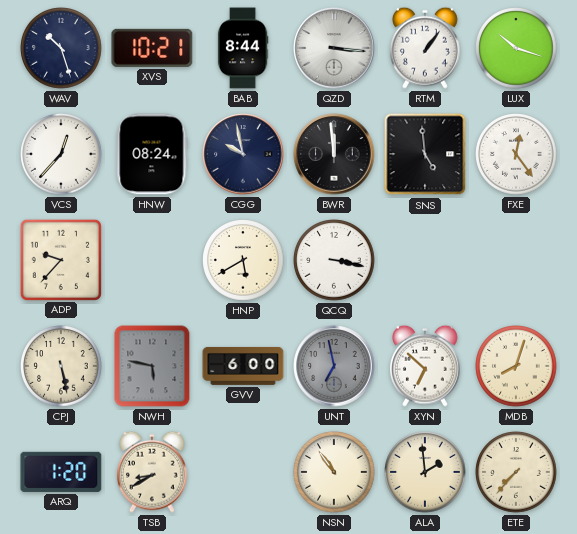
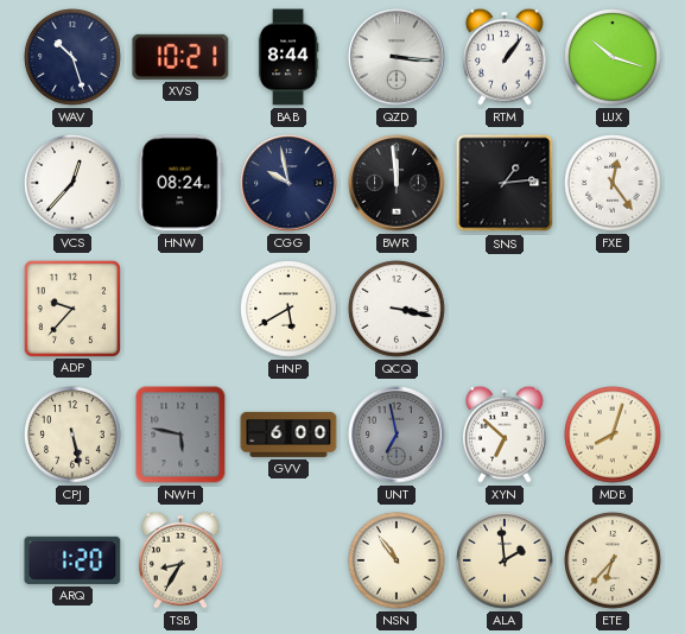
SNS: 4:59 -> 1:14
TSB: 8:40 -> 8:35
ETE: 7:37 -> 6:37
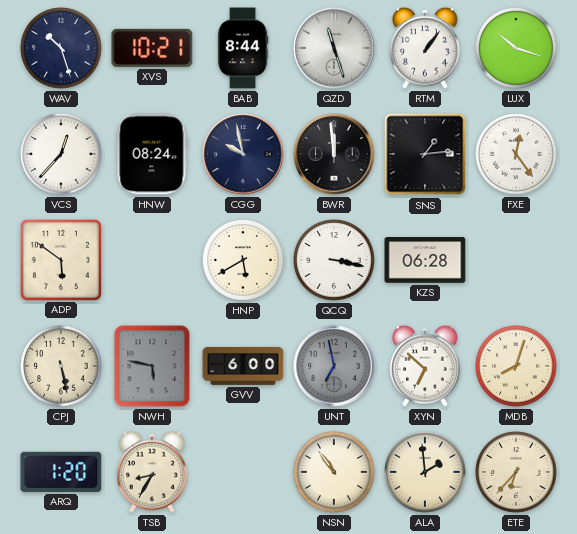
QZD: 3:16 -> 11:27
ADP: 9:37 -> 5:51
KZS: none -> 06:28
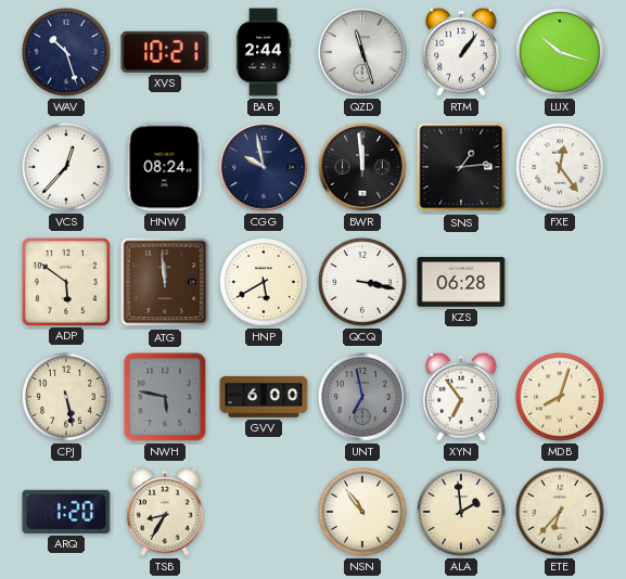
BAB: 8:44 -> 2:44
ATG: none -> 11:59
XYN: 6:52 -> 6:54
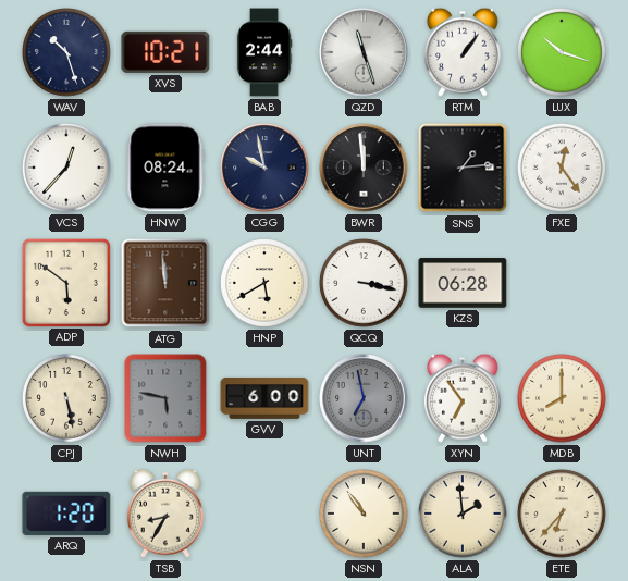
MDB: 8:03 -> 8:00
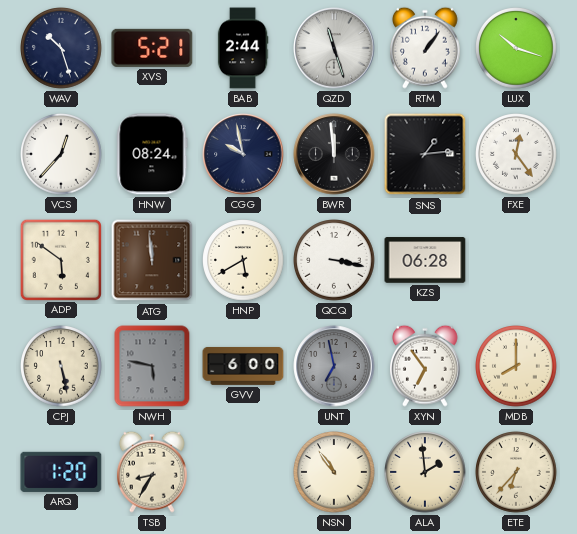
XVS: 10:21 -> 5:21
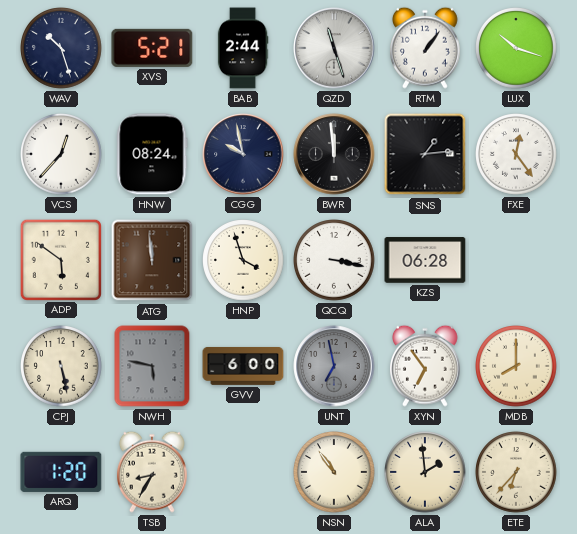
HNP: 5:40 -> 3:57
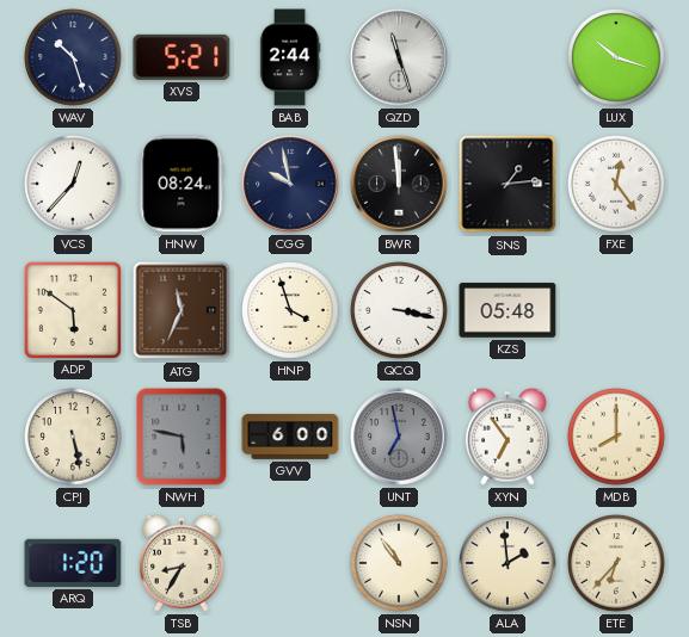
RTM: 1:06 -> none
ATG: 11:59 -> 11:34
KZS: 06:28 -> 05:48
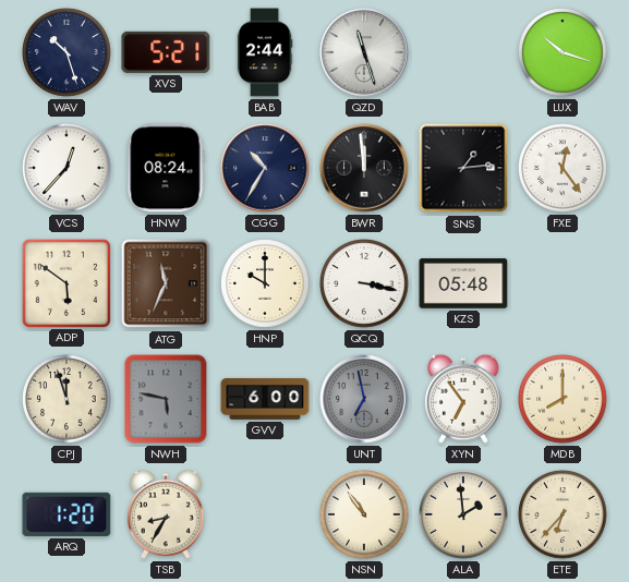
CGG: 9:58 -> 10:35
HNP: 3:57 -> 10:00
CPJ: 5:28 -> 11:57
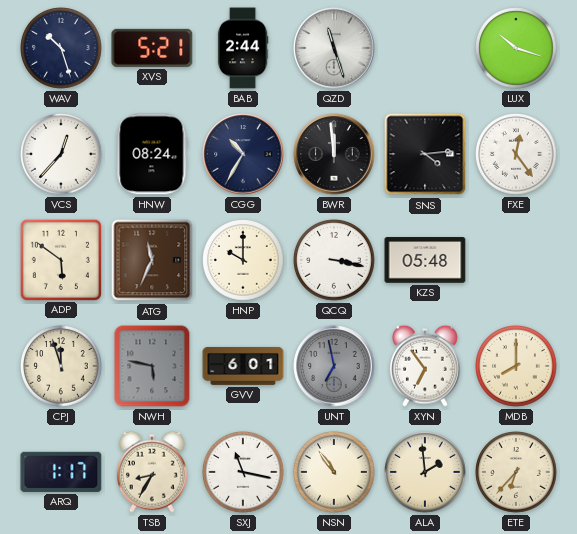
SNS: 1:14 -> 4:14
GVV: 6:00 -> 6:01
ARQ: 1:20 -> 1:17
SXJ: none -> 11:17
